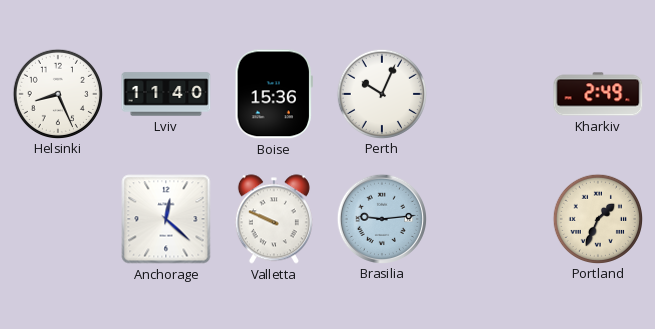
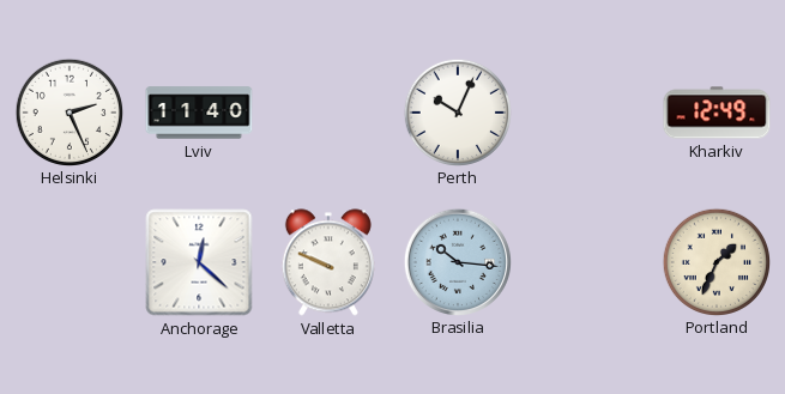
Helsinki: 8:26 -> 2:26
Boise: 15:36 -> none
Kharkiv: 2:49 -> 12:49
Brasilia: 9:14 -> 10:16
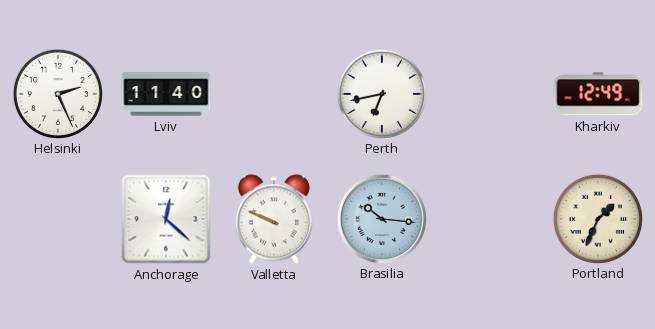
Perth: 10:04 -> 6:43
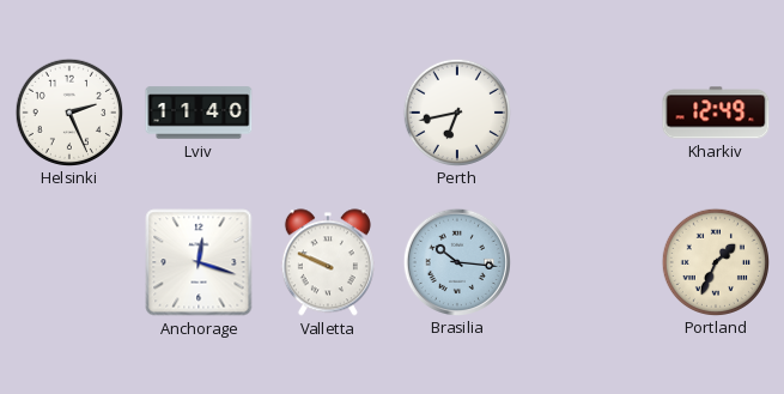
Anchorage: 12:22 -> 12:18
